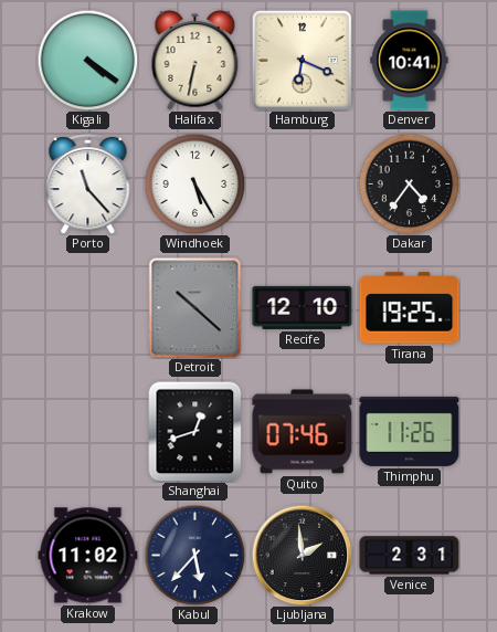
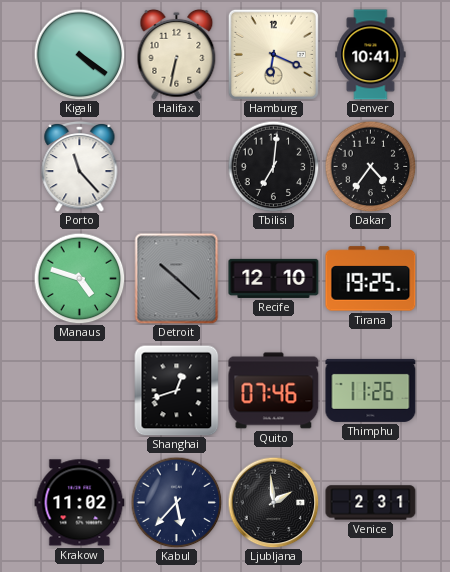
Windhoek: 5:25 -> none
Tbilisi: none -> 7:01
Manaus: none -> 4:48
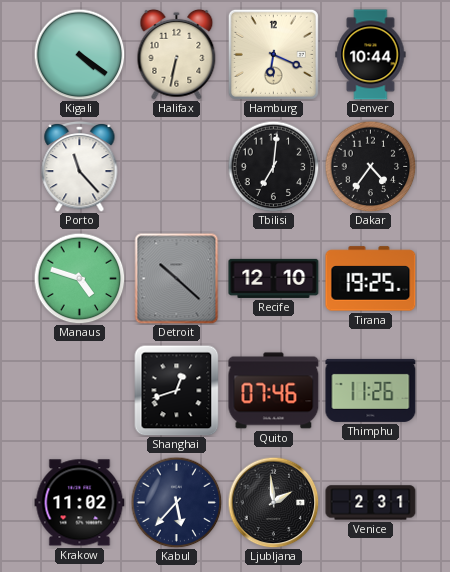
Denver: 10:41 -> 10:44
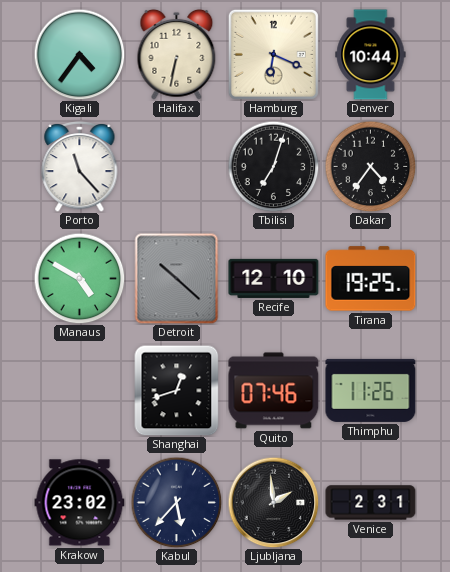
Kigali: 4:21 -> 4:36
Tbilisi: 7:01 -> 7:03
Manaus: 4:48 -> 4:50
Krakow: 11:02 -> 23:02
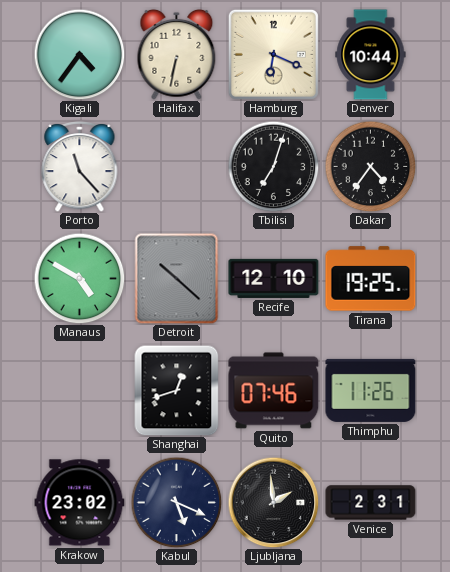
Kabul: 5:37 -> 5:19
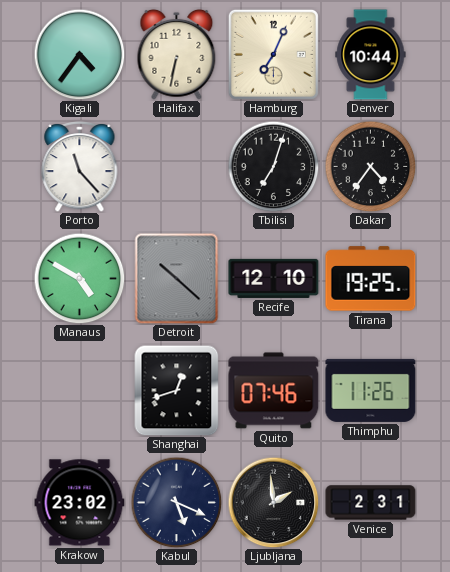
Hamburg: 6:19 -> 7:04
